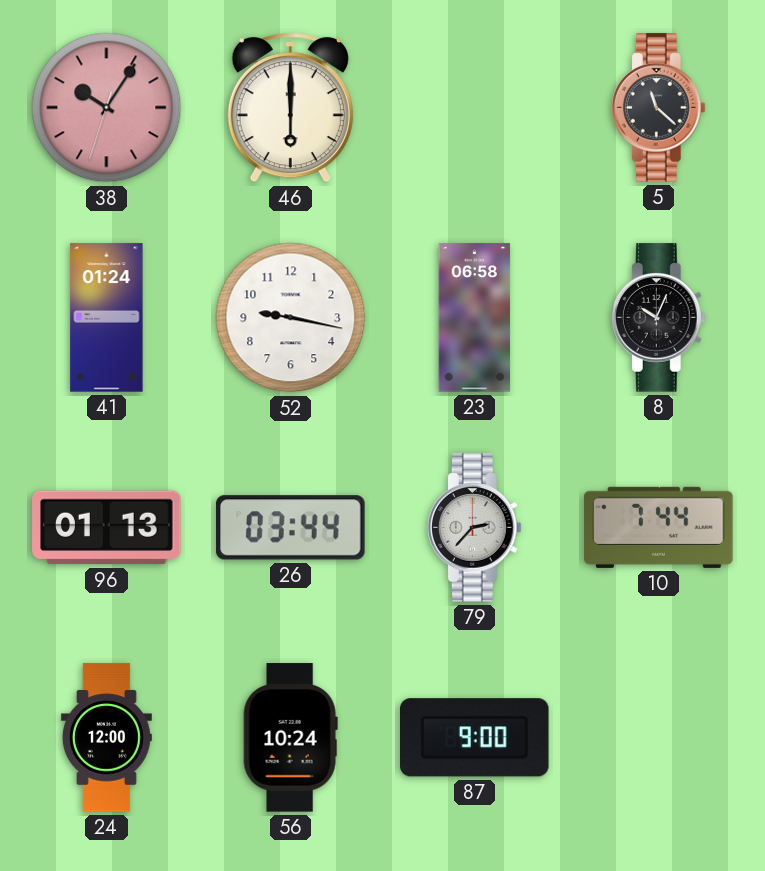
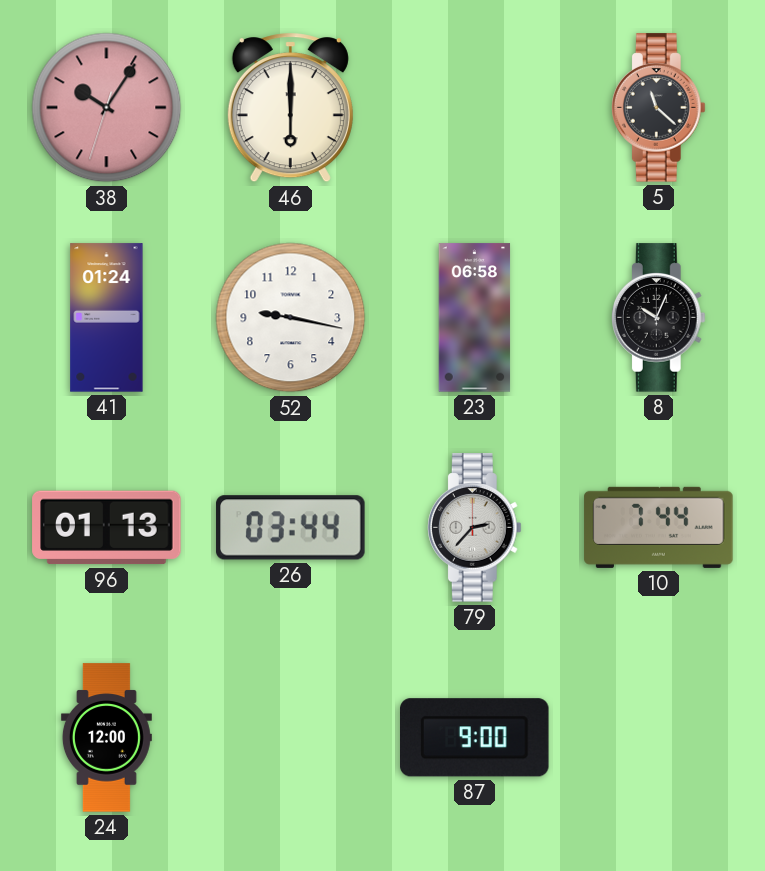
56: 10:24 -> none
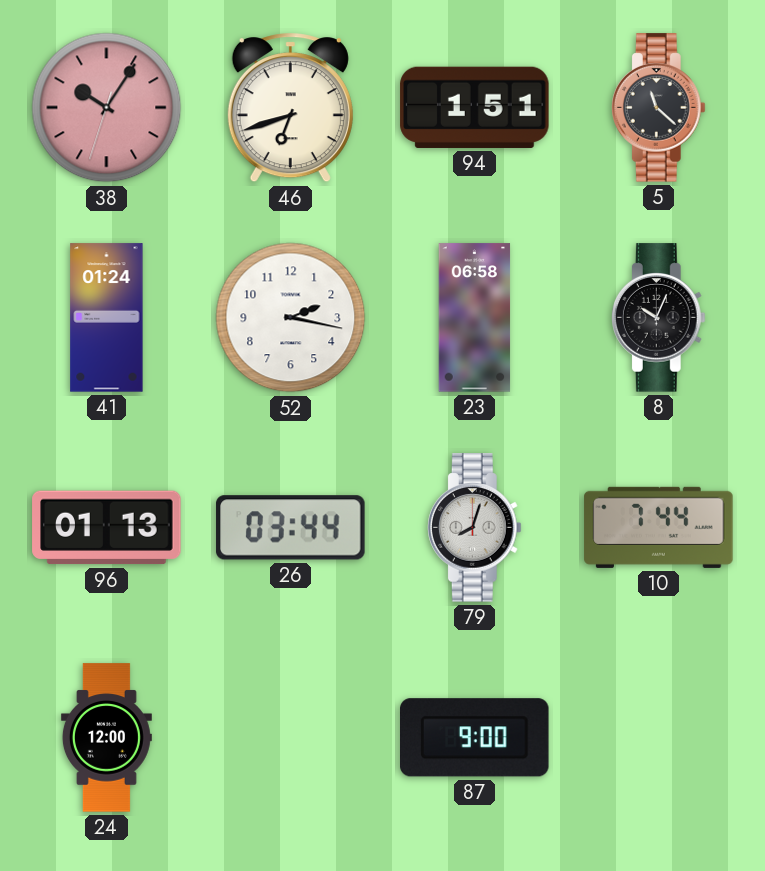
46: 6:00 -> 6:42
94: none -> 1:51
52: 9:17 -> 2:17
79: 2:37 -> 8:03
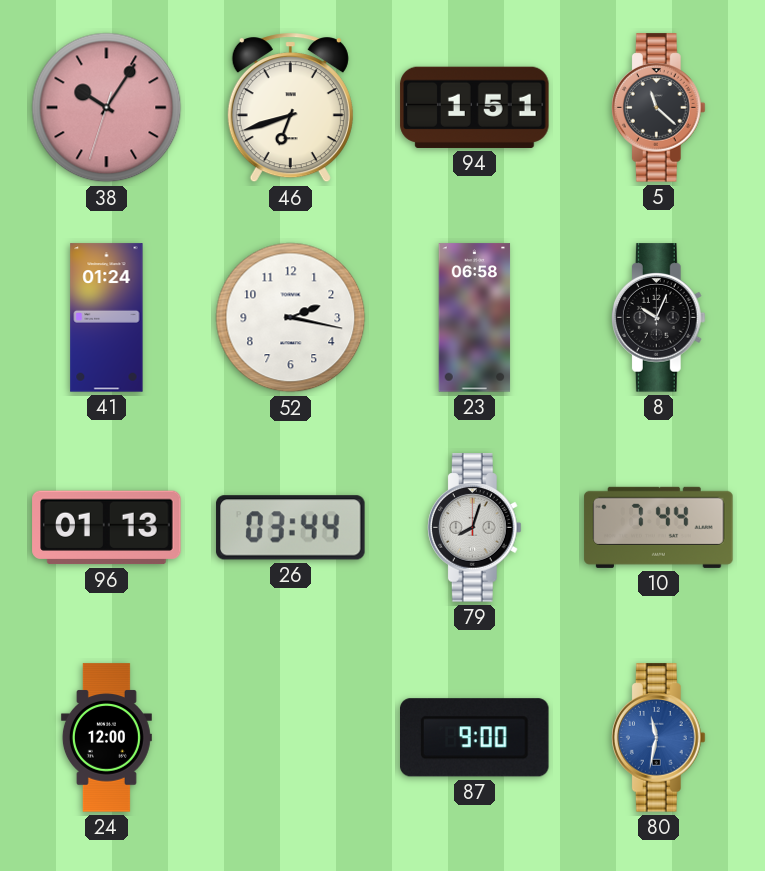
80: none -> 11:32
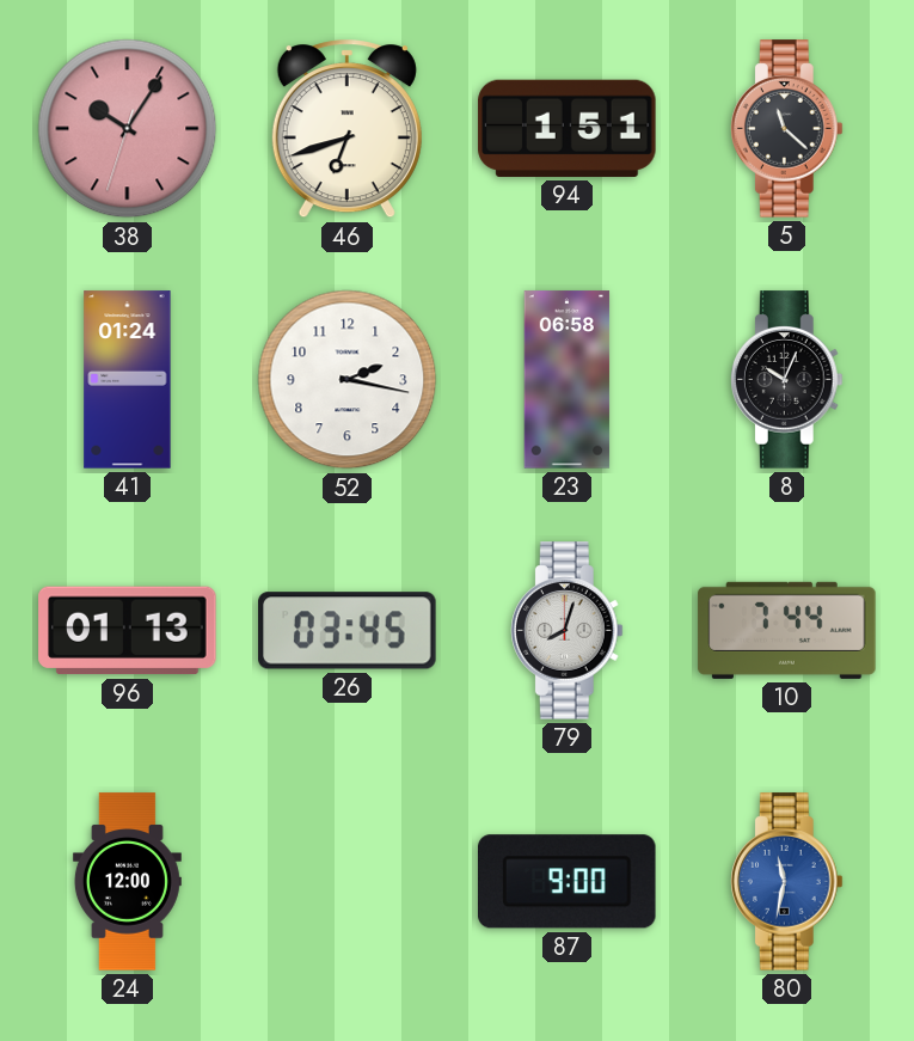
26: 03:44 -> 03:45
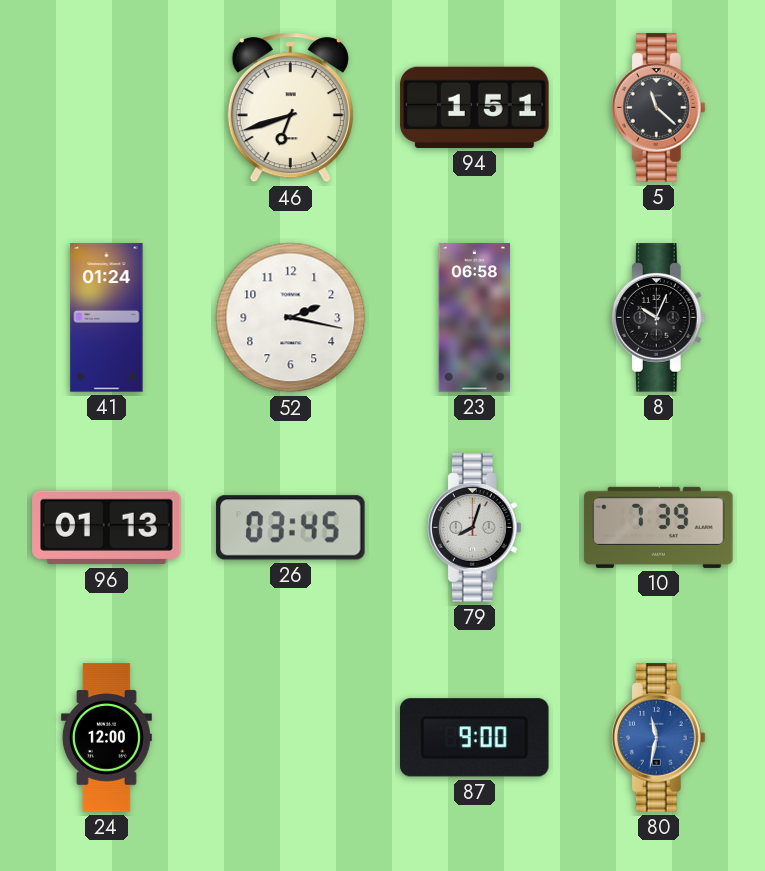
38: 10:05 -> none
10: 7:44 -> 7:39
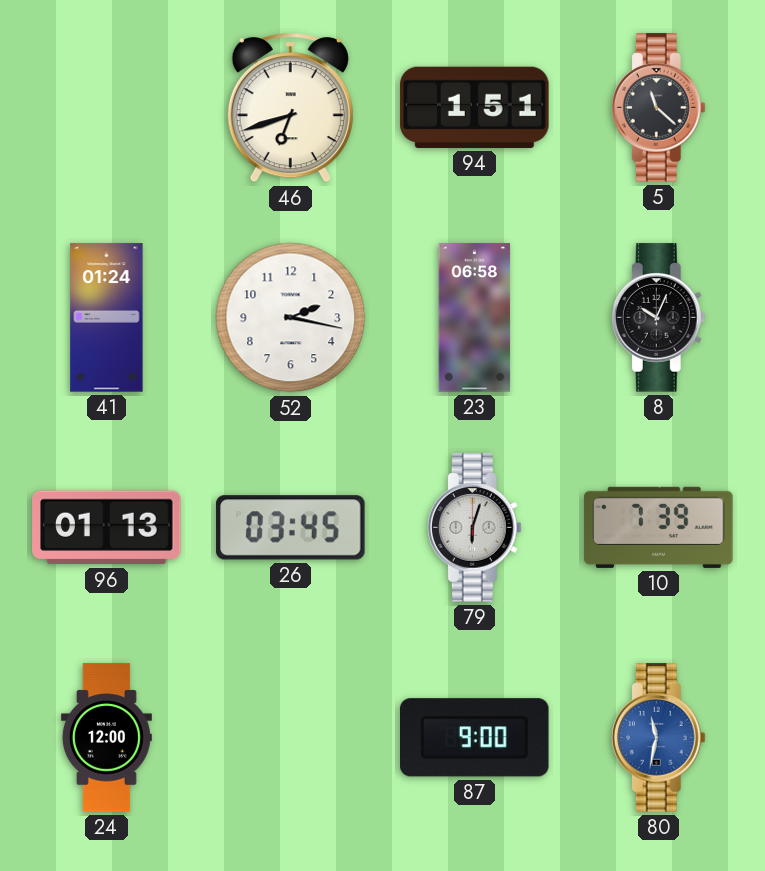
79: 8:03 -> 6:03
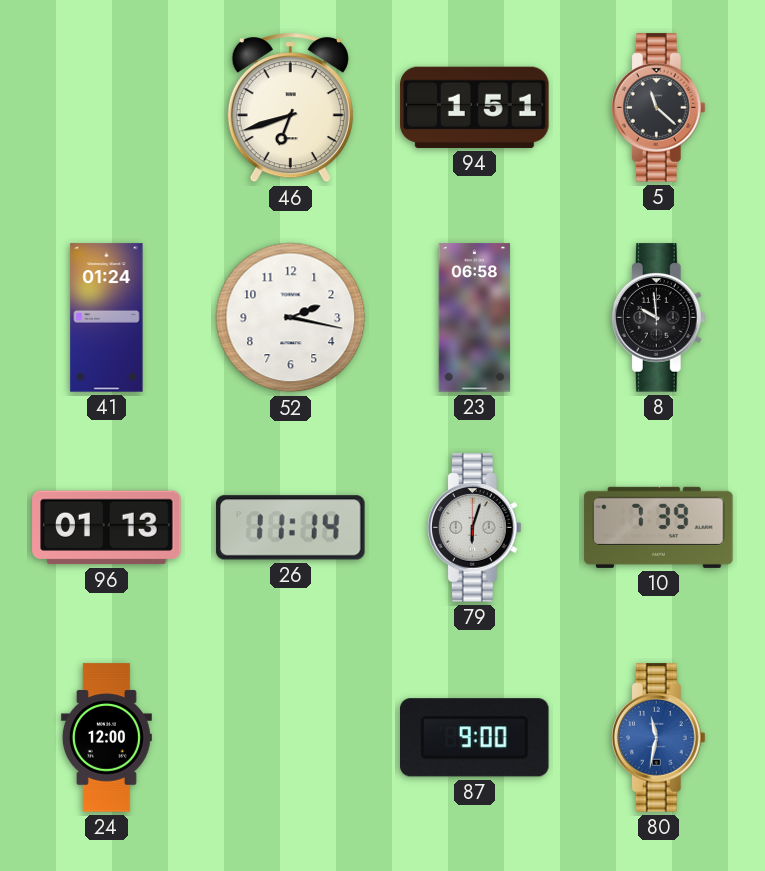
8: 10:04 -> 9:59
26: 03:45 -> 11:14
